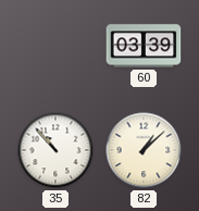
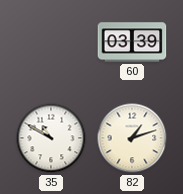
35: 10:53 -> 10:50
82: 1:08 -> 1:12
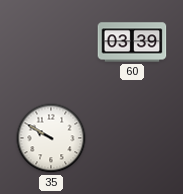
35: 10:50 -> 9:50
82: 1:12 -> none
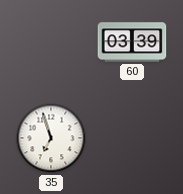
35: 9:50 -> 6:57
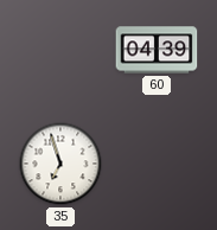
60: 03:39 -> 04:39
